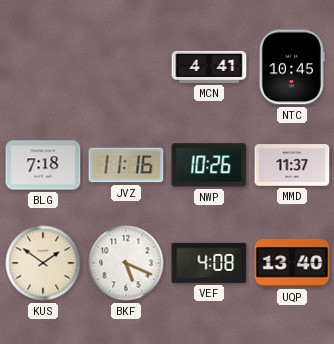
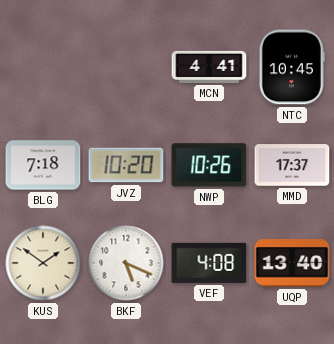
JVZ: 11:16 -> 10:20
MMD: 11:37 -> 17:37
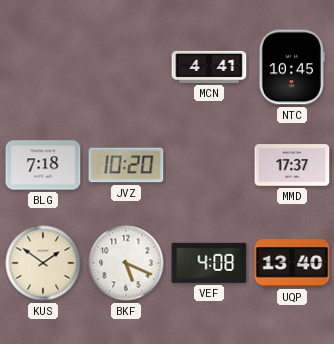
NWP: 10:26 -> none
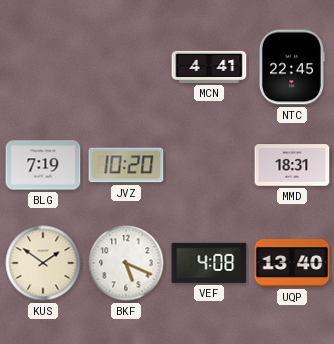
NTC: 10:45 -> 22:45
BLG: 7:18 -> 7:19
MMD: 17:37 -> 18:31
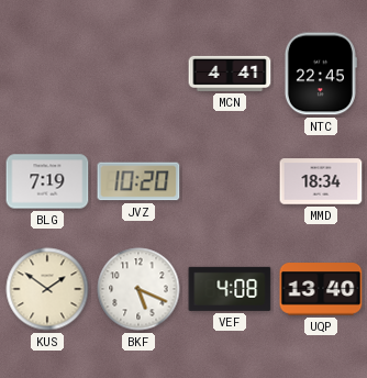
MMD: 18:31 -> 18:34
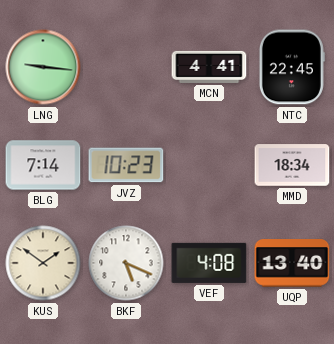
LNG: none -> 9:16
BLG: 7:19 -> 7:14
JVZ: 10:20 -> 10:23
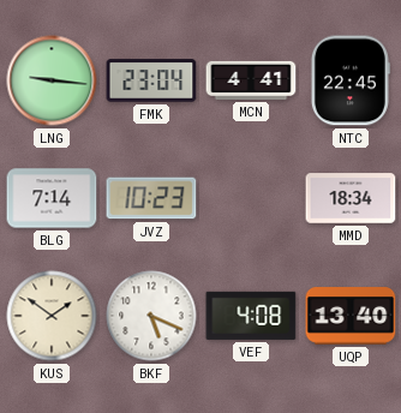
FMK: none -> 23:04
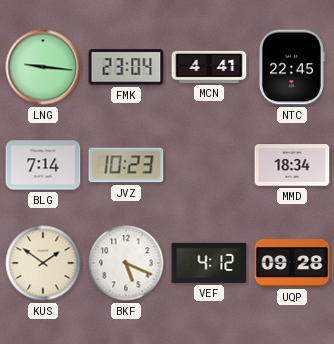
VEF: 4:08 -> 4:12
UQP: 13:40 -> 09:28
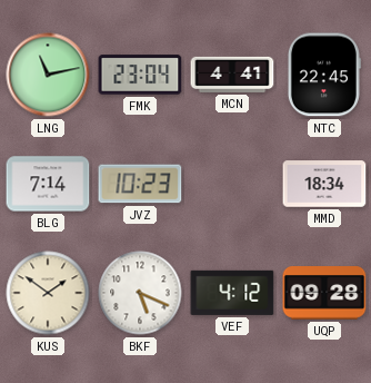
LNG: 9:16 -> 11:13
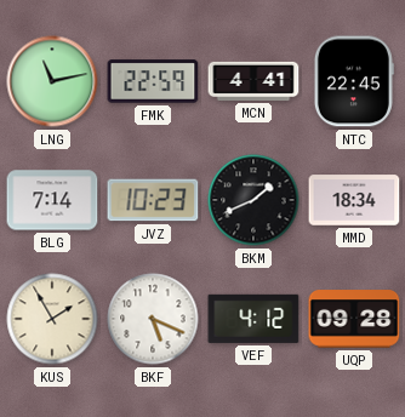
FMK: 23:04 -> 22:59
BKM: none -> 1:41
KUS: 1:51 -> 1:55
